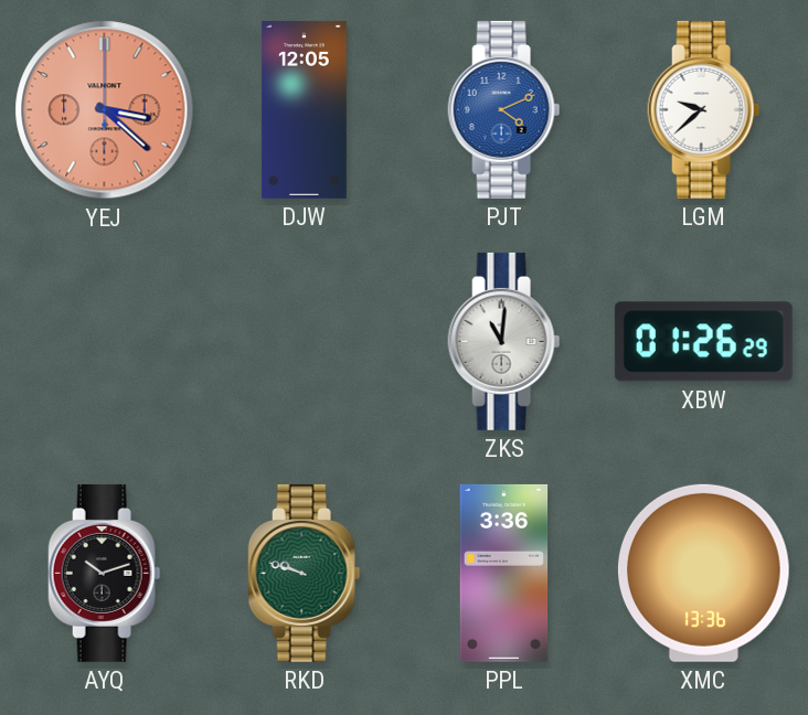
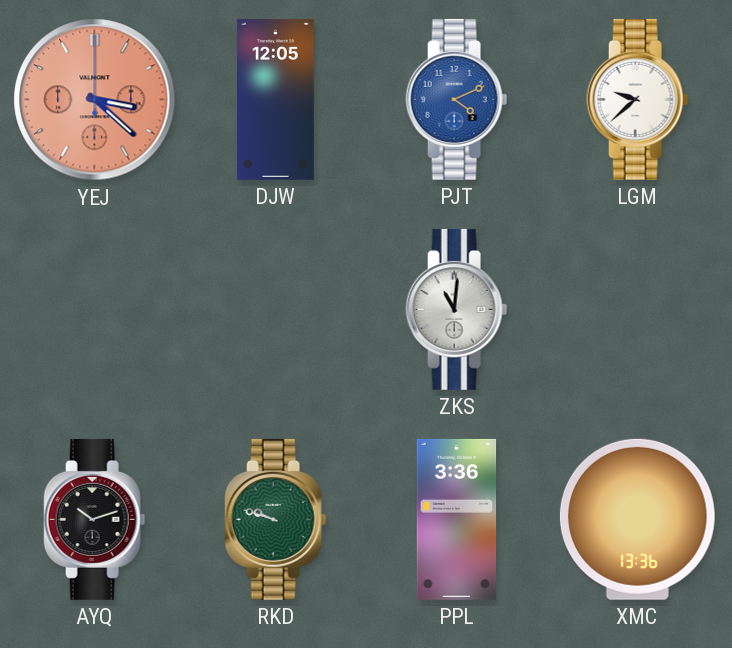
XBW: 01:26 -> none
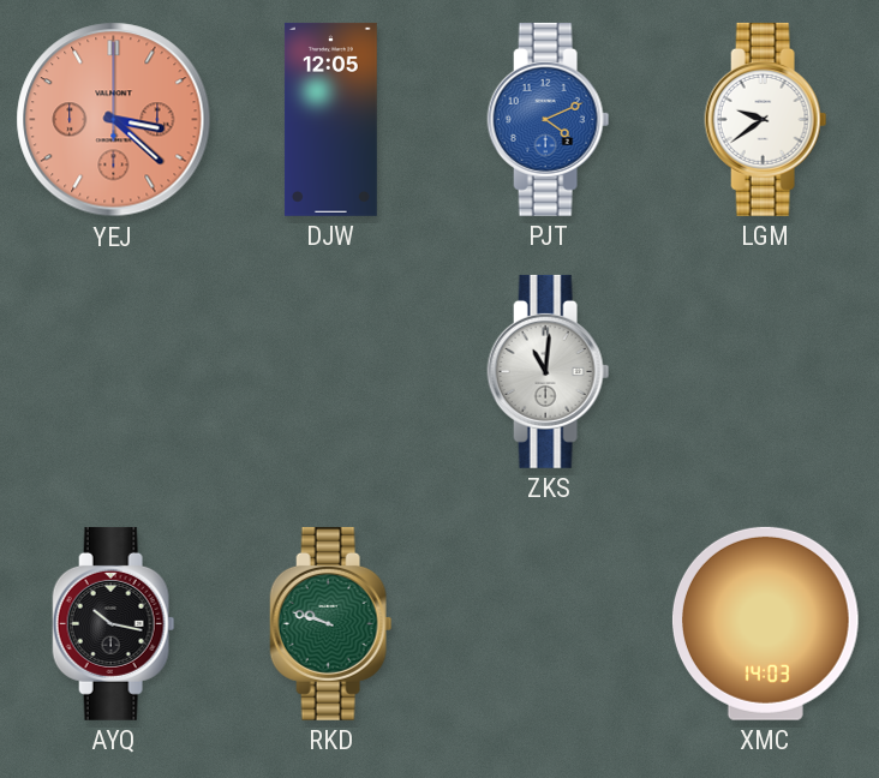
LGM: 9:38 -> 9:39
AYQ: 10:12 -> 10:17
PPL: 3:36 -> none
XMC: 13:36 -> 14:03
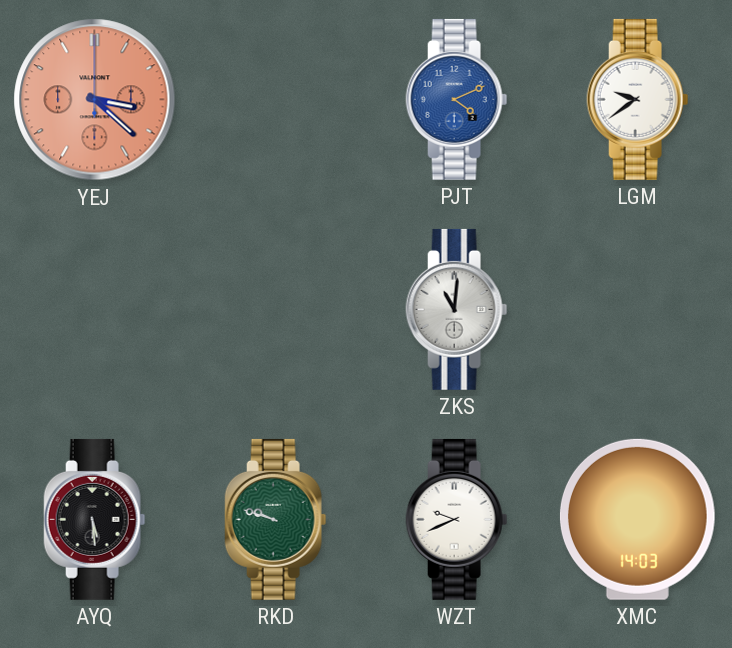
DJW: 12:05 -> none
AYQ: 10:17 -> 5:29
WZT: none -> 9:41
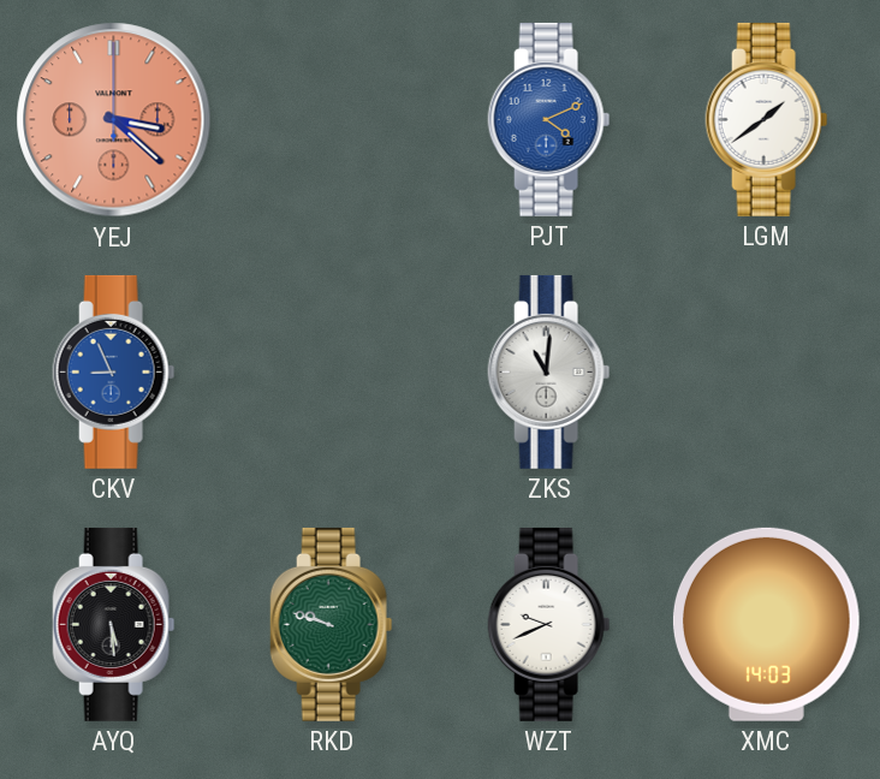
LGM: 9:39 -> 1:39
CKV: none -> 8:56
